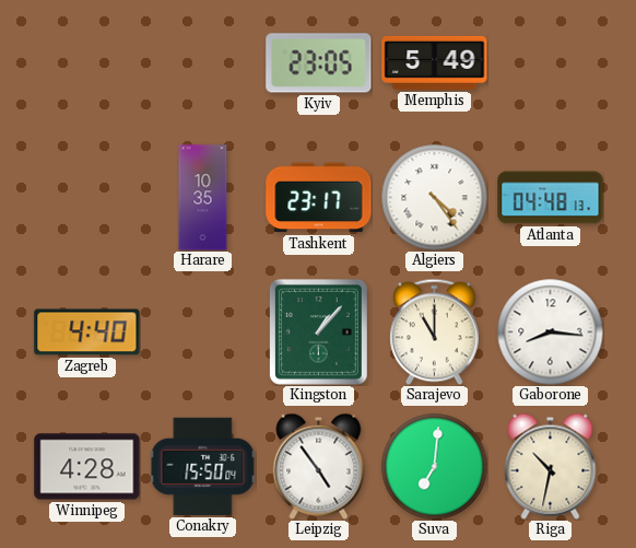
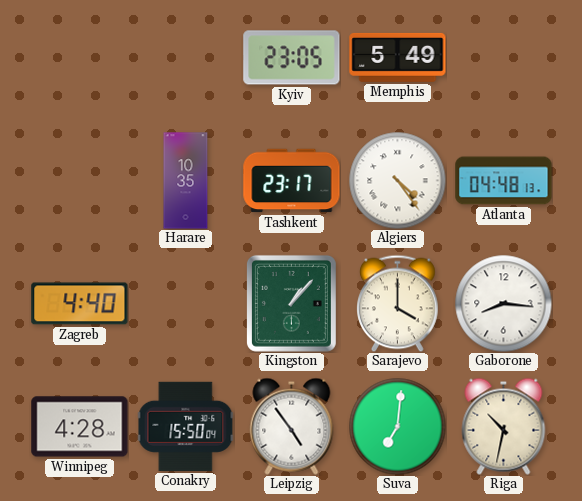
Sarajevo: 11:00 -> 4:00
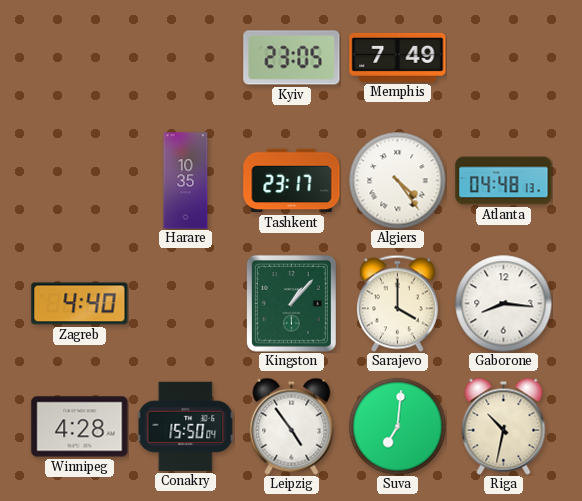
Memphis: 5:49 -> 7:49
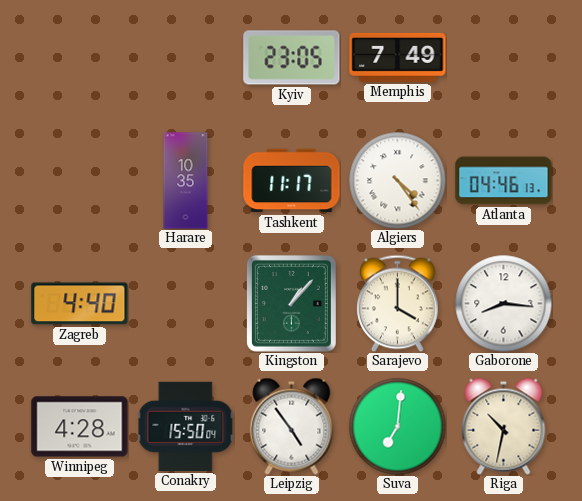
Tashkent: 23:17 -> 11:17
Atlanta: 04:48 -> 04:46
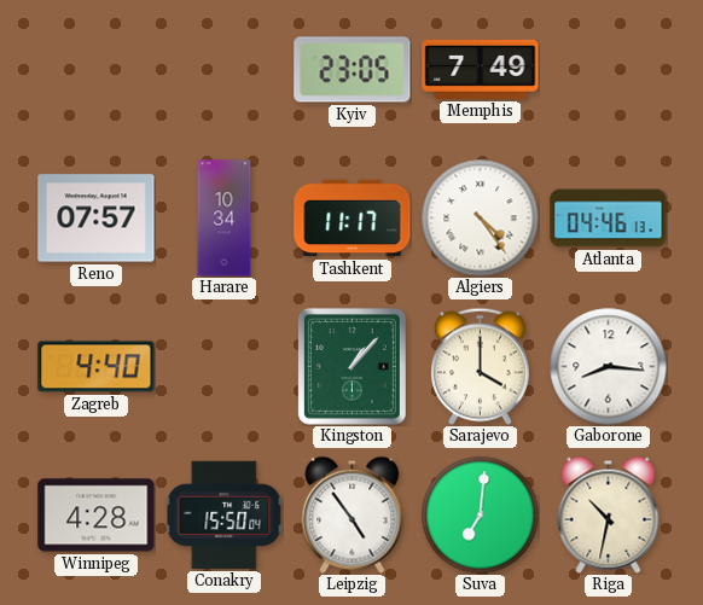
Reno: none -> 07:57
Harare: 10:35 -> 10:34
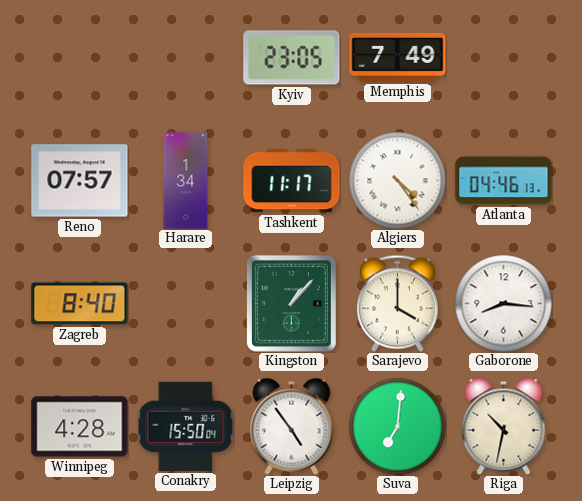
Harare: 10:34 -> 1:34
Zagreb: 4:40 -> 8:40
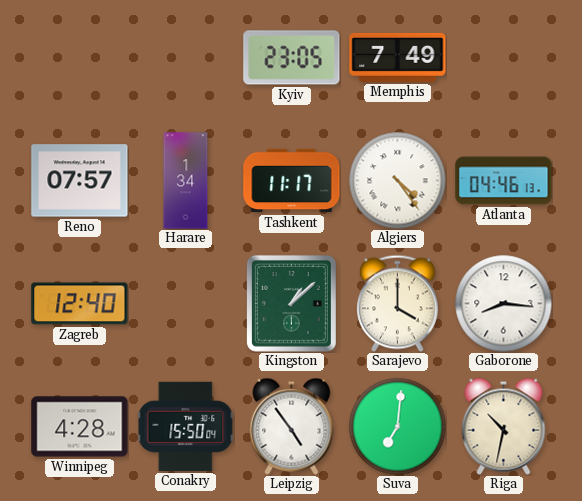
Zagreb: 8:40 -> 12:40
Kingston: 1:07 -> 1:08
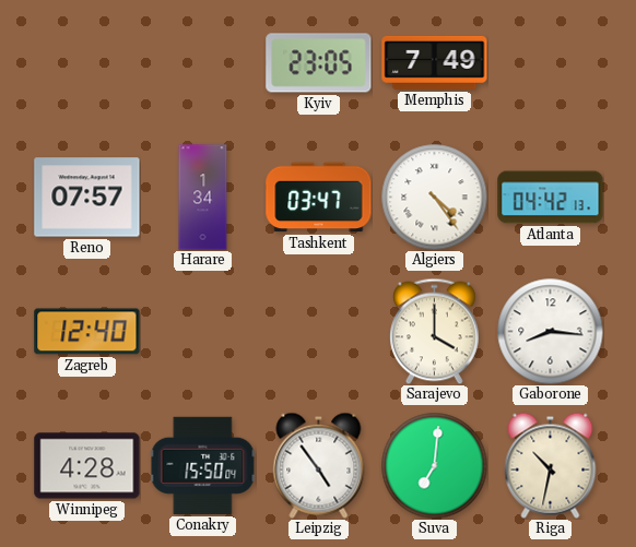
Tashkent: 11:17 -> 03:47
Atlanta: 04:46 -> 04:42
Kingston: 1:08 -> none
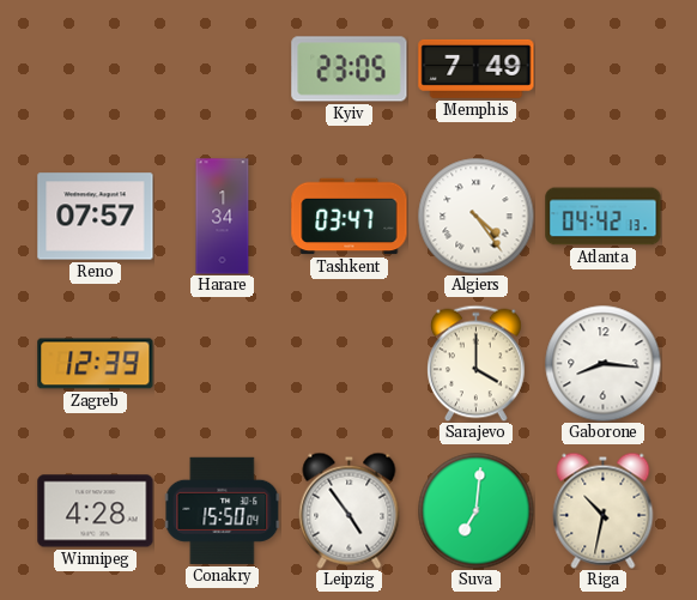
Zagreb: 12:40 -> 12:39
